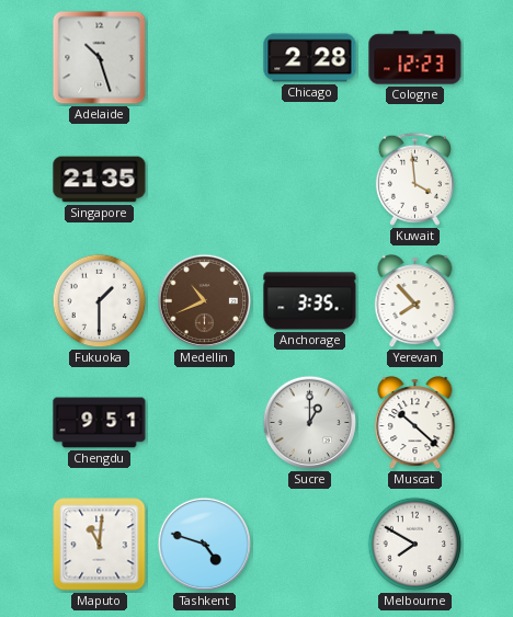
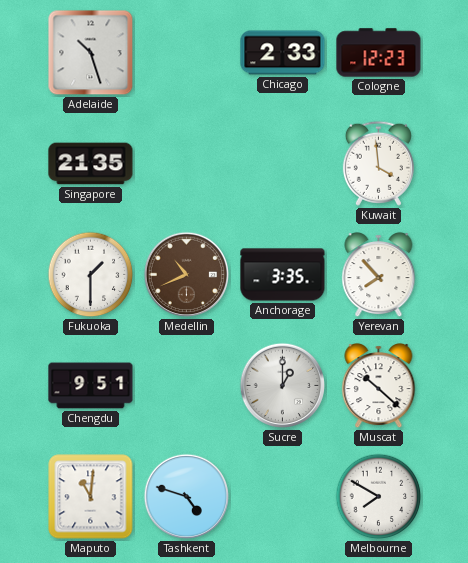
Chicago: 2:28 -> 2:33
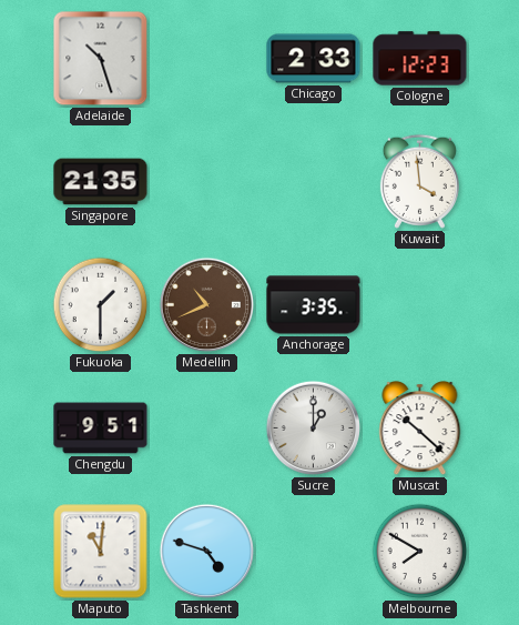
Yerevan: 7:53 -> none
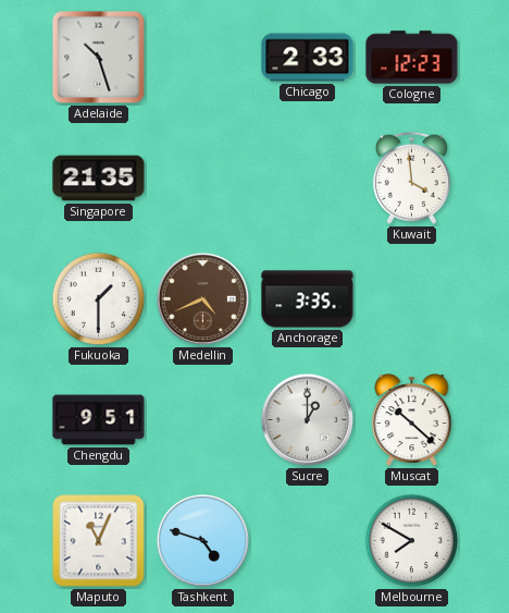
Medellin: 10:41 -> 4:41
Maputo: 11:01 -> 11:04
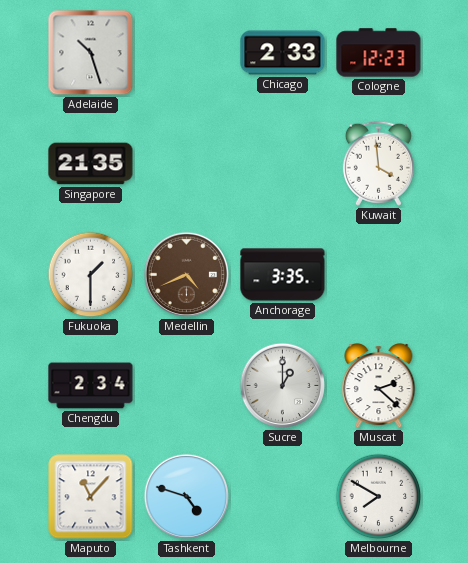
Chengdu: 9:51 -> 2:34
Muscat: 10:22 -> 2:22
Maputo: 11:04 -> 11:07
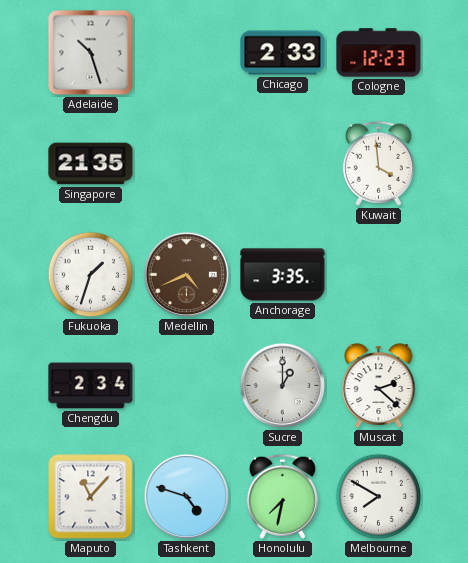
Fukuoka: 1:30 -> 1:33
Honolulu: none -> 7:32
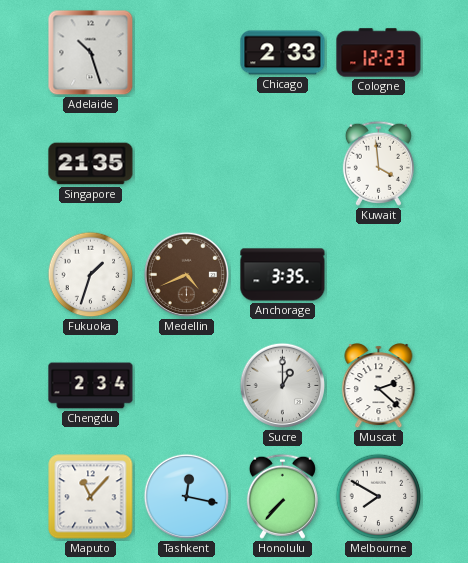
Tashkent: 4:48 -> 12:17
Honolulu: 7:32 -> 7:37
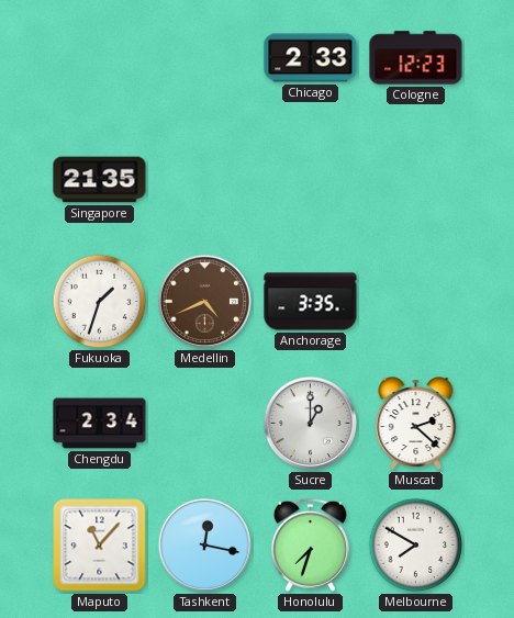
Adelaide: 10:27 -> none
Kuwait: 3:59 -> none
Honolulu: 7:37 -> 7:33
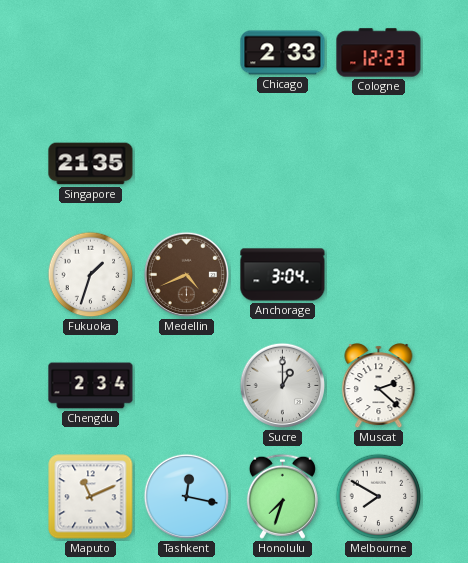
Anchorage: 3:35 -> 3:04
Maputo: 11:07 -> 11:11
